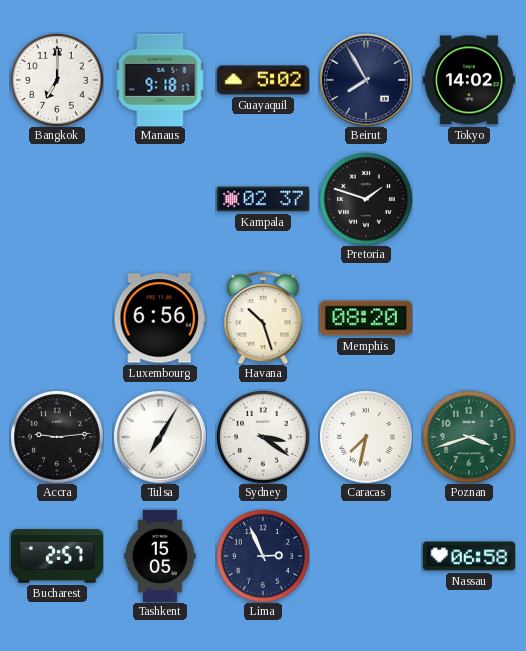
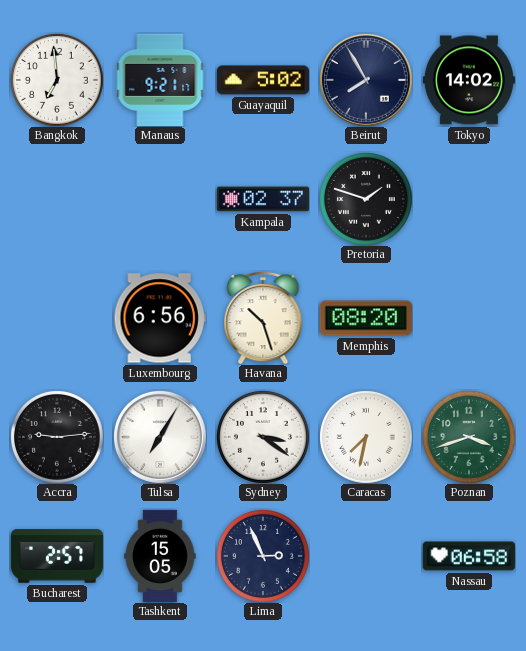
Bangkok: 7:00 -> 6:59
Manaus: 9:18 -> 9:21
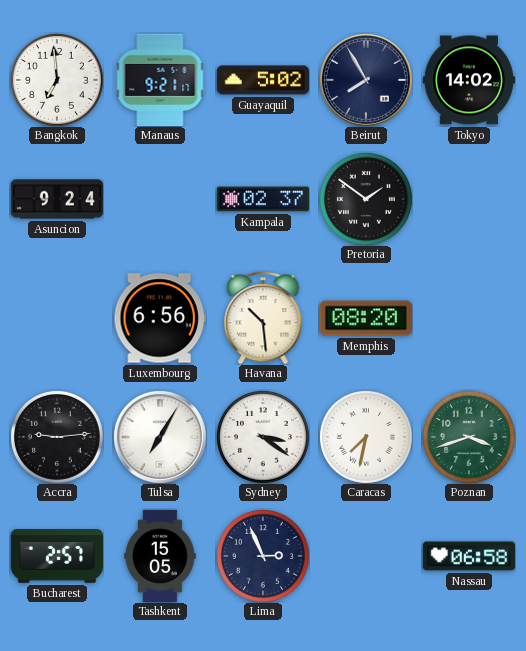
Asuncion: none -> 9:24
Pretoria: 1:48 -> 1:51
Havana: 10:27 -> 10:29
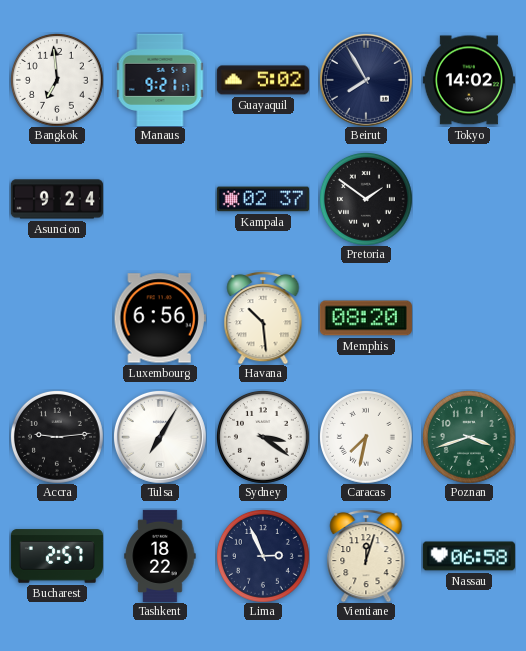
Tashkent: 15:05 -> 18:22
Vientiane: none -> 12:03
